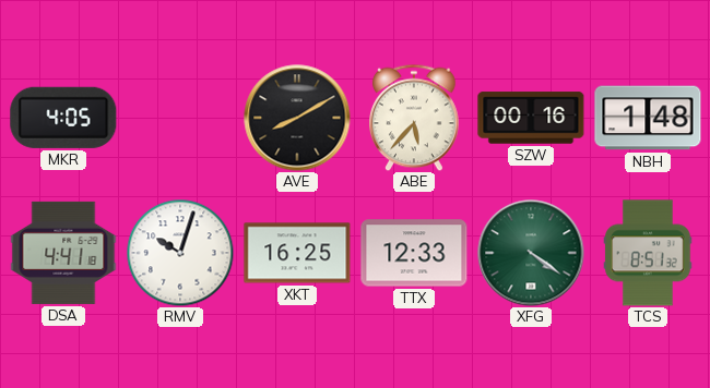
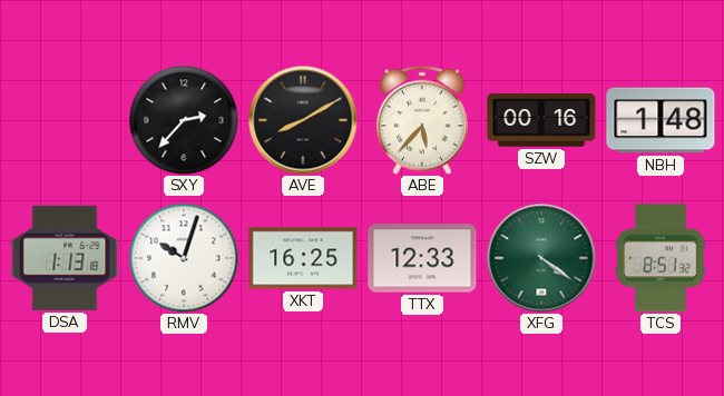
MKR: 4:05 -> none
SXY: none -> 2:37
DSA: 4:41 -> 1:13
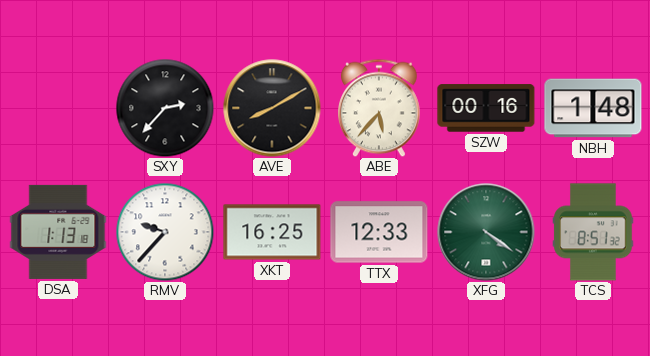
RMV: 10:03 -> 9:37
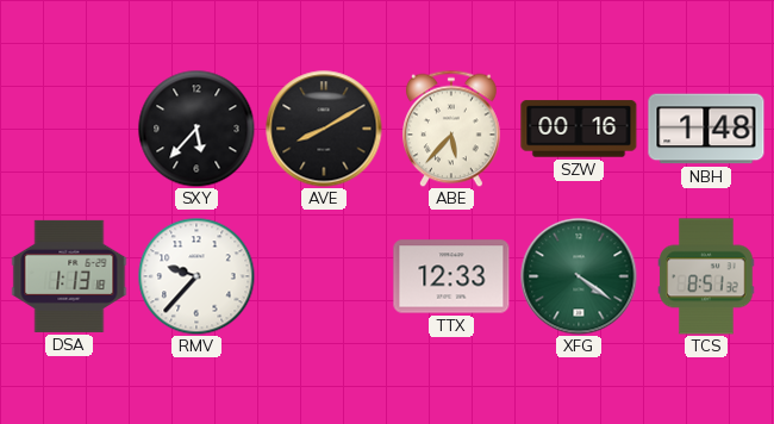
SXY: 2:37 -> 5:37
XKT: 16:25 -> none
